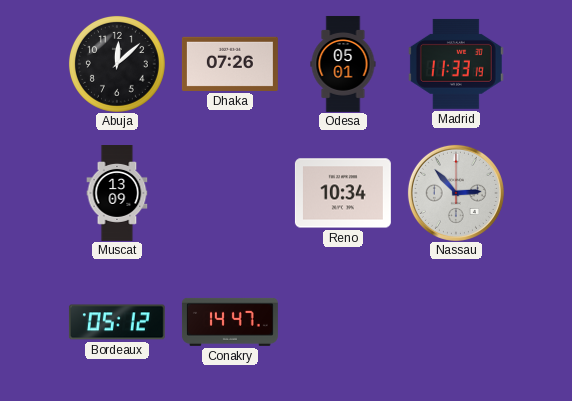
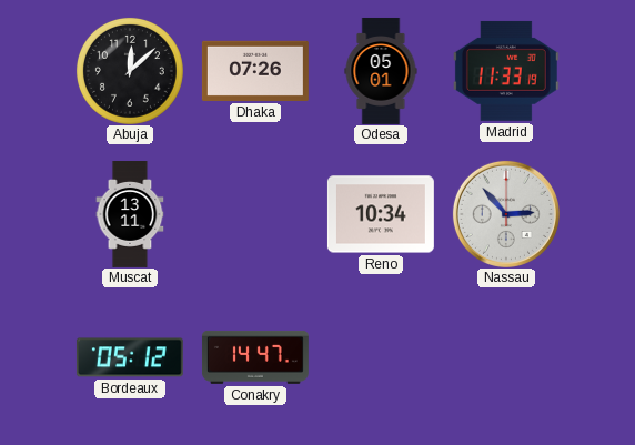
Muscat: 13:09 -> 13:11
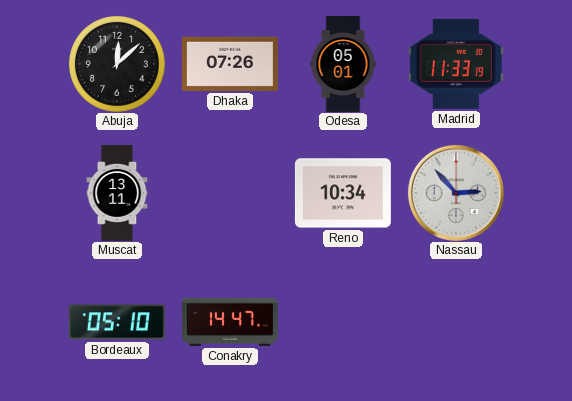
Bordeaux: 05:12 -> 05:10
